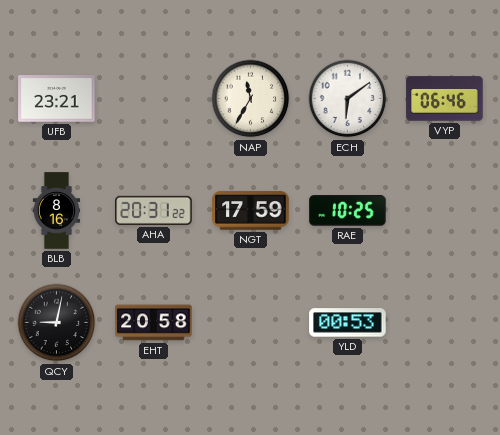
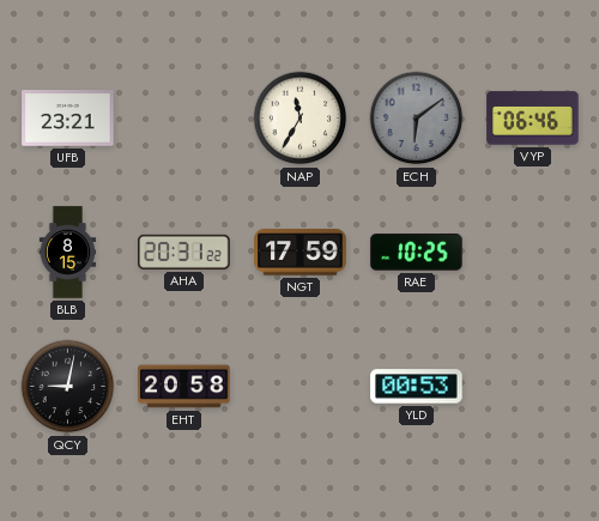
ECH dial: white -> grey
BLB: 8:16 -> 8:15
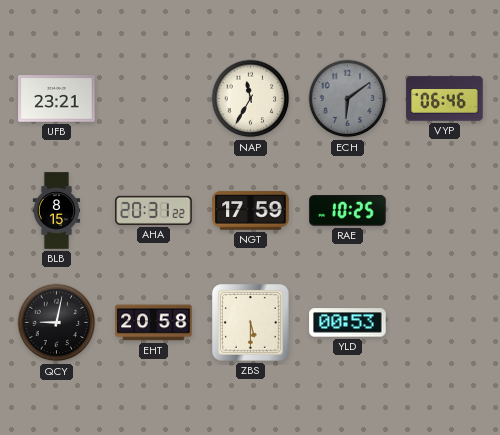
ZBS: none -> 5:30
